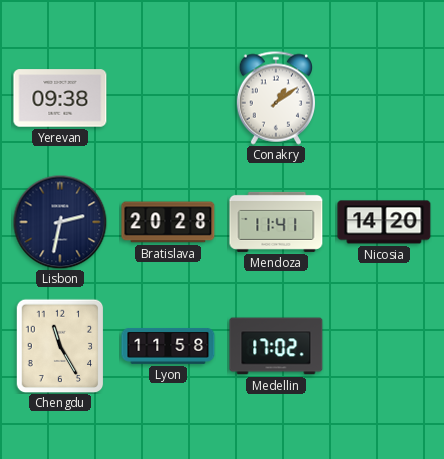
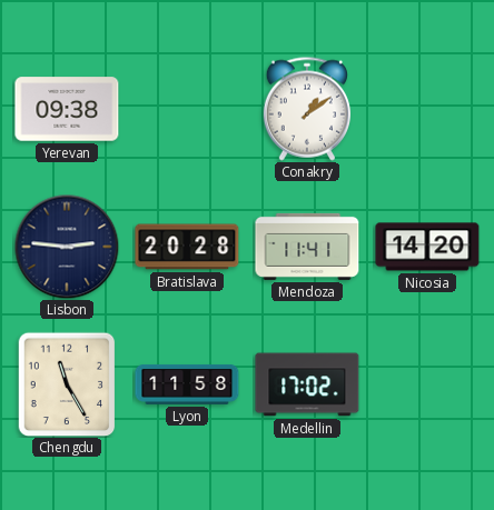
Lisbon: 2:32 -> 2:46
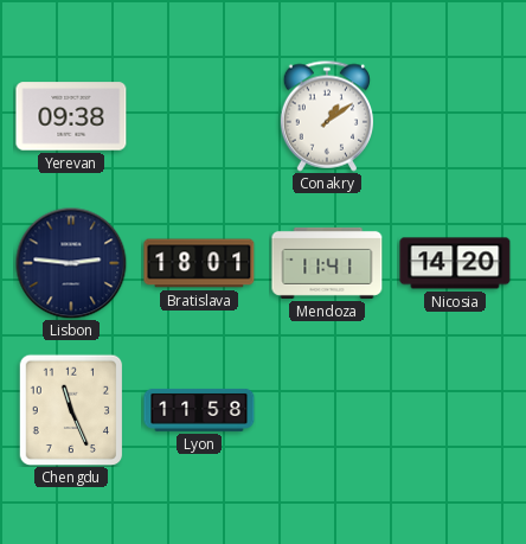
Bratislava: 20:28 -> 18:01
Chengdu: 11:25 -> 11:26
Medellin: 17:02 -> none
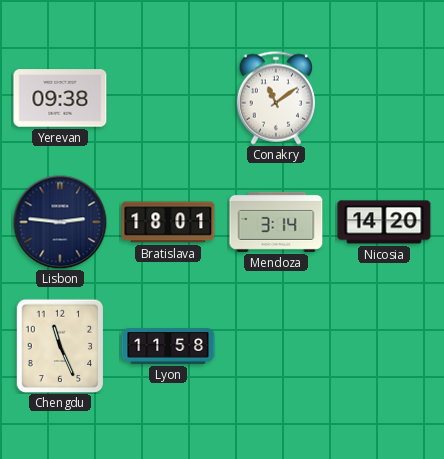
Conakry: 1:09 -> 11:09
Mendoza: 11:41 -> 3:14
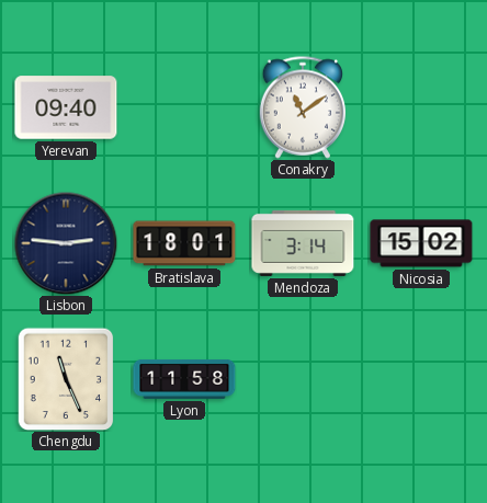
Yerevan: 09:38 -> 09:40
Nicosia: 14:20 -> 15:02
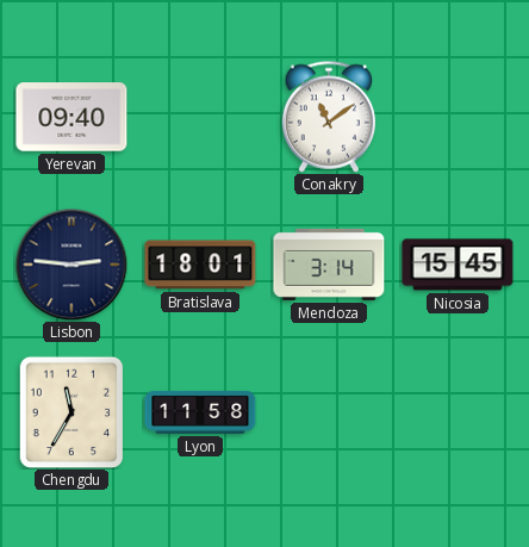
Nicosia: 15:02 -> 15:45
Chengdu: 11:26 -> 11:35
